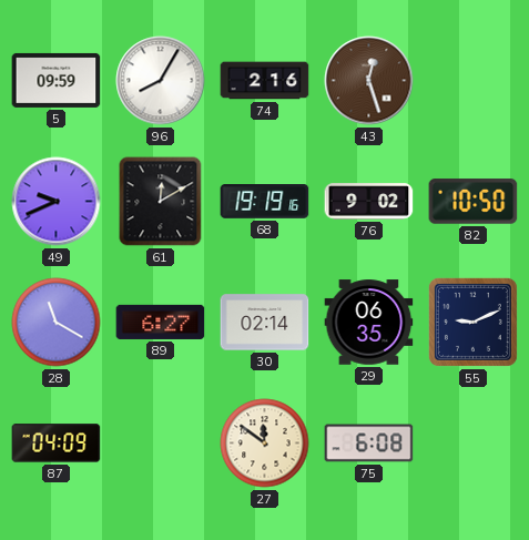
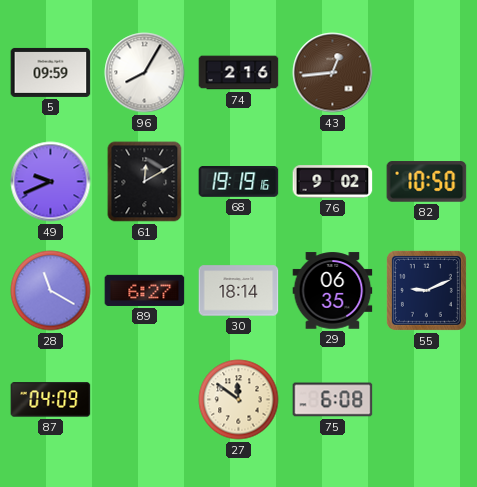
43: 12:27 -> 12:44
30: 02:14 -> 18:14
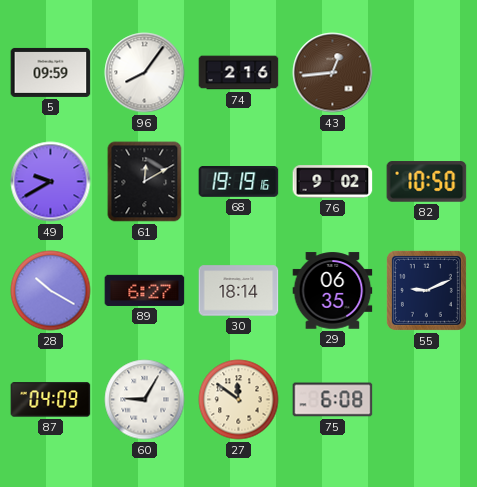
96: 8:05 -> 8:06
49: 9:41 -> 9:40
28: 11:20 -> 10:20
60: none -> 9:05
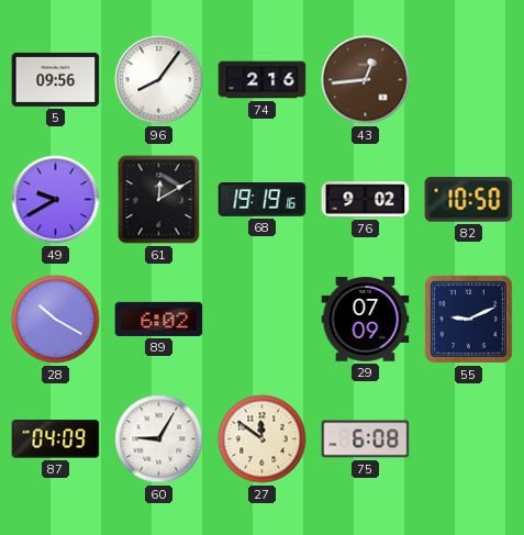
5: 09:59 -> 09:56
89: 6:27 -> 6:02
30: 18:14 -> none
29: 06:35 -> 07:09
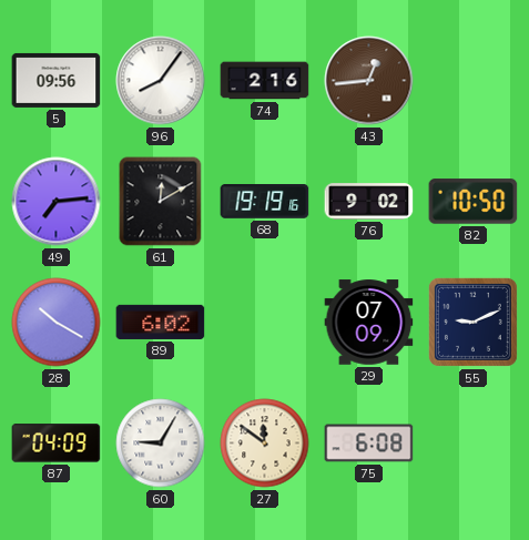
49: 9:40 -> 7:14
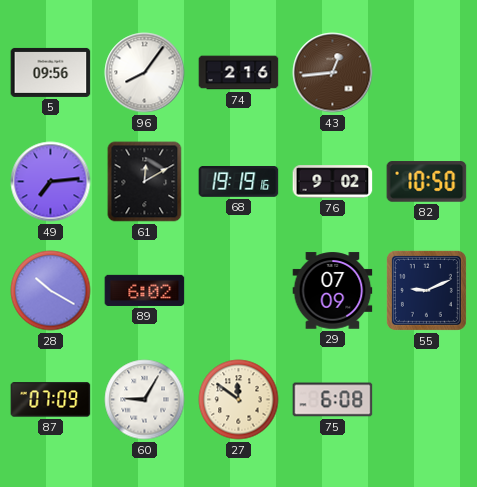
87: 04:09 -> 07:09
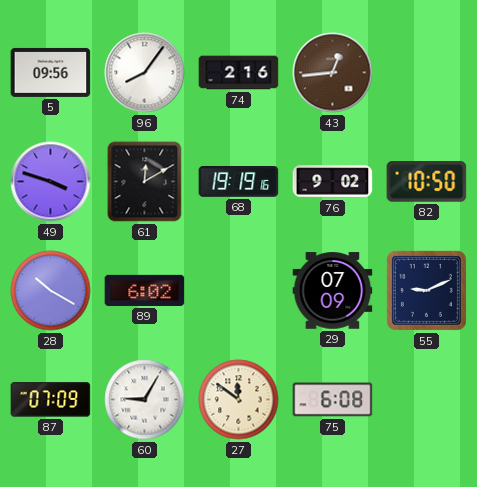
49: 7:14 -> 3:48
